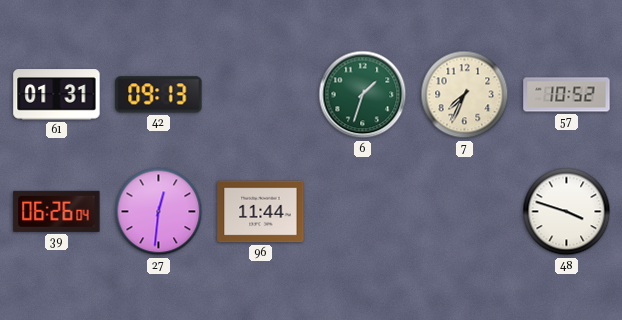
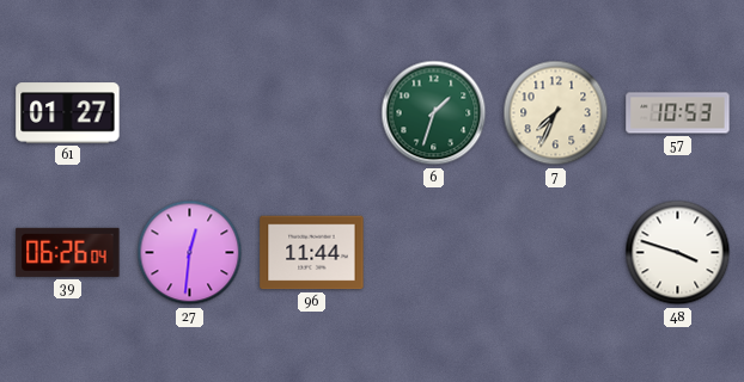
61: 01:31 -> 01:27
42: 09:13 -> none
57: 10:52 -> 10:53
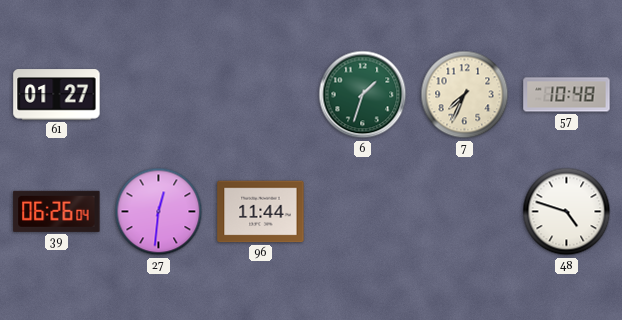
57: 10:53 -> 10:48
48: 3:48 -> 4:48
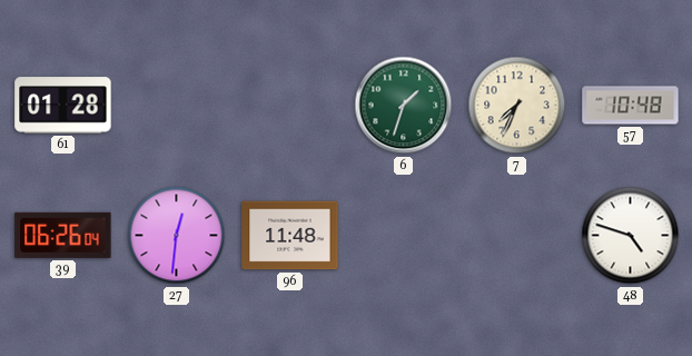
61: 01:27 -> 01:28
96: 11:44 -> 11:48
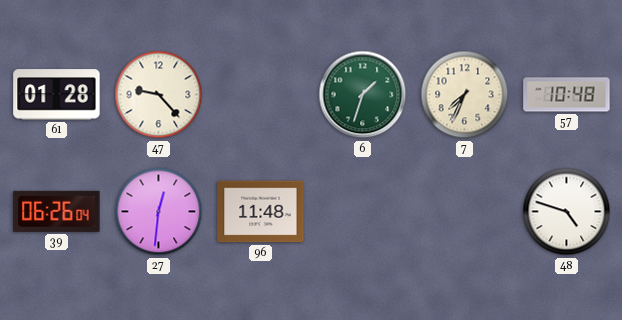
47: none -> 9:23
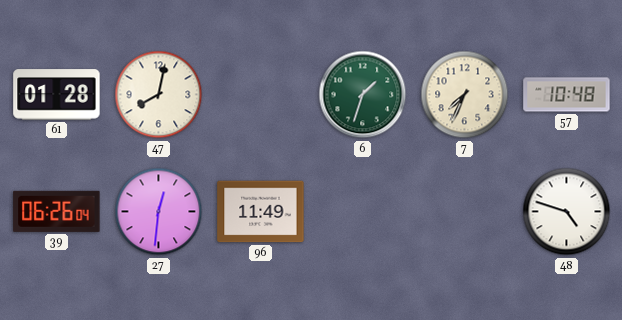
47: 9:23 -> 8:02
96: 11:48 -> 11:49
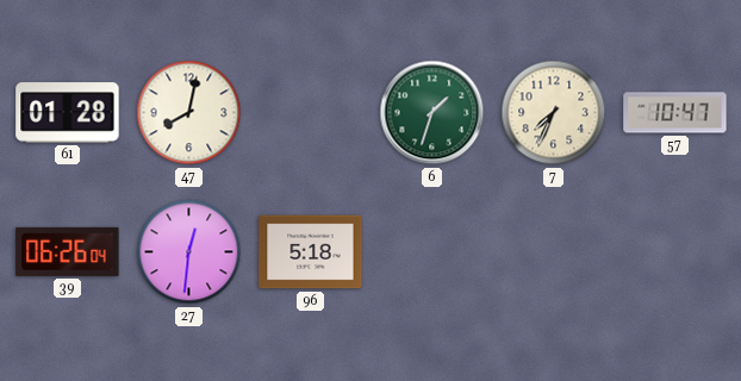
57: 10:48 -> 10:47
96: 11:49 -> 5:18
48: 4:48 -> none
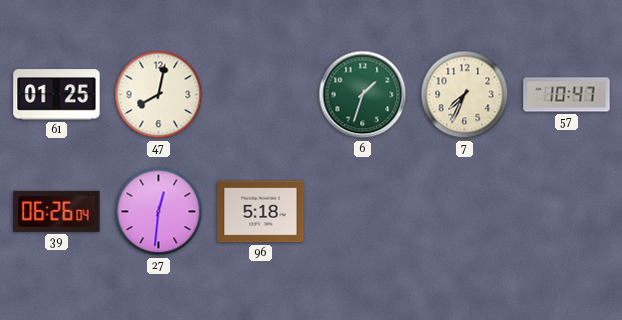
61: 01:28 -> 01:25
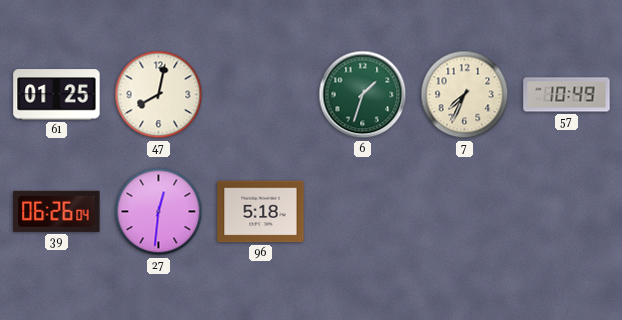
57: 10:47 -> 10:49
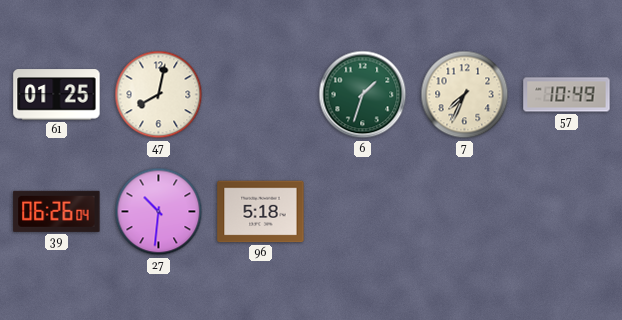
27: 12:31 -> 10:31
